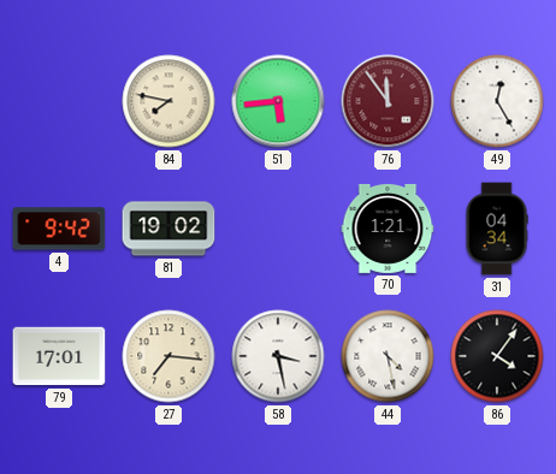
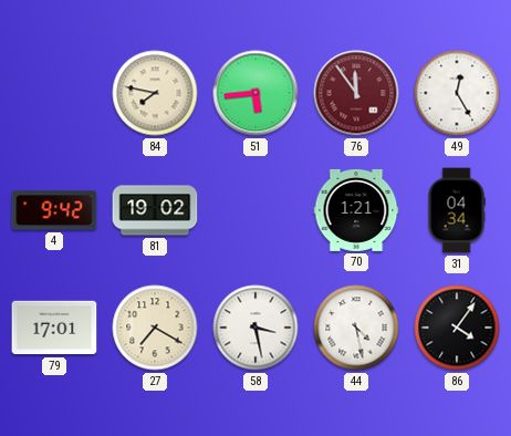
27: 7:16 -> 7:20
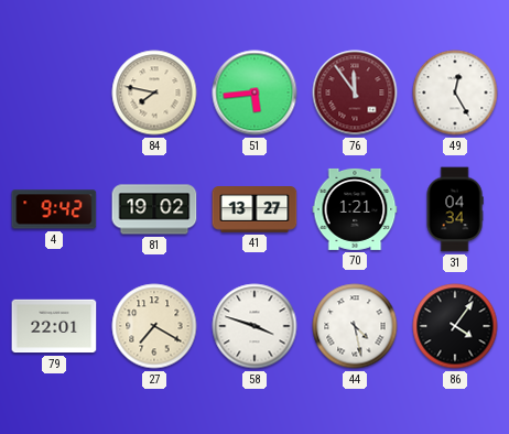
41: none -> 13:27
79: 17:01 -> 22:01
58: 3:28 -> 3:48
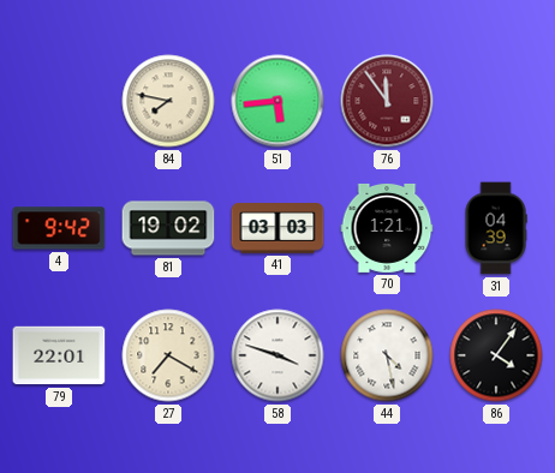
49: 12:25 -> none
41: 13:27 -> 03:03
31: 04:34 -> 04:39
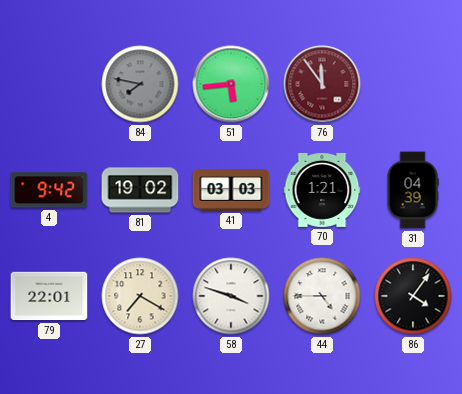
84 dial: cream -> grey
44: 4:28 -> 4:45
